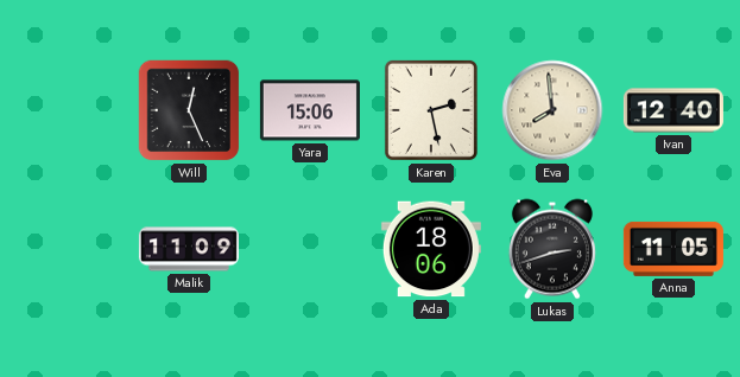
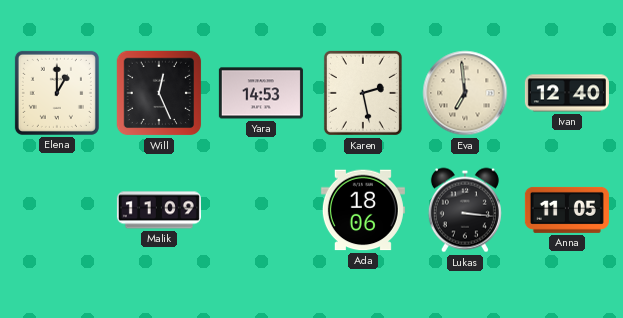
Elena: none -> 1:00
Yara: 15:06 -> 14:53
Eva: 7:59 -> 6:59
Lukas: 2:42 -> 3:16
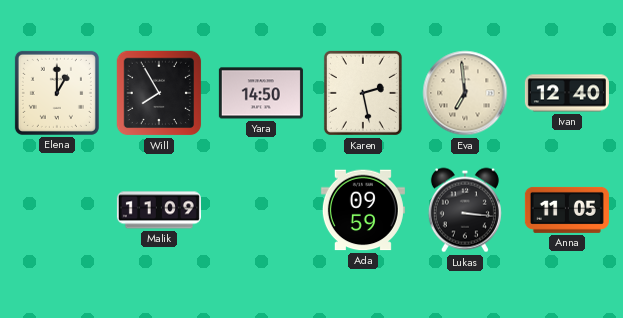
Will: 12:26 -> 7:55
Yara: 14:53 -> 14:50
Ada: 18:06 -> 09:59
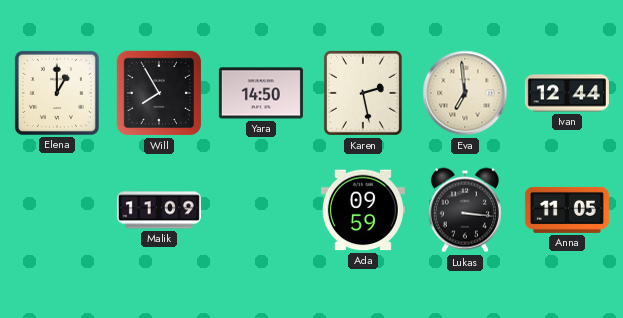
Ivan: 12:40 -> 12:44
